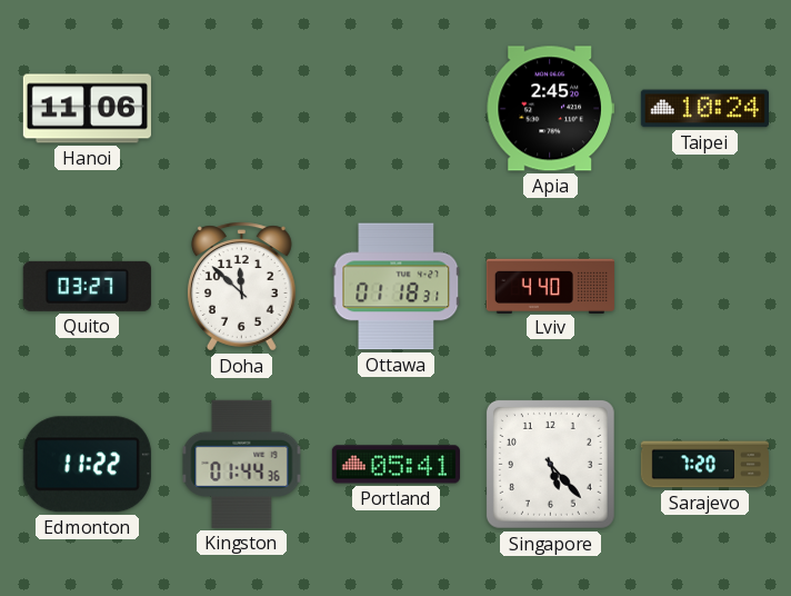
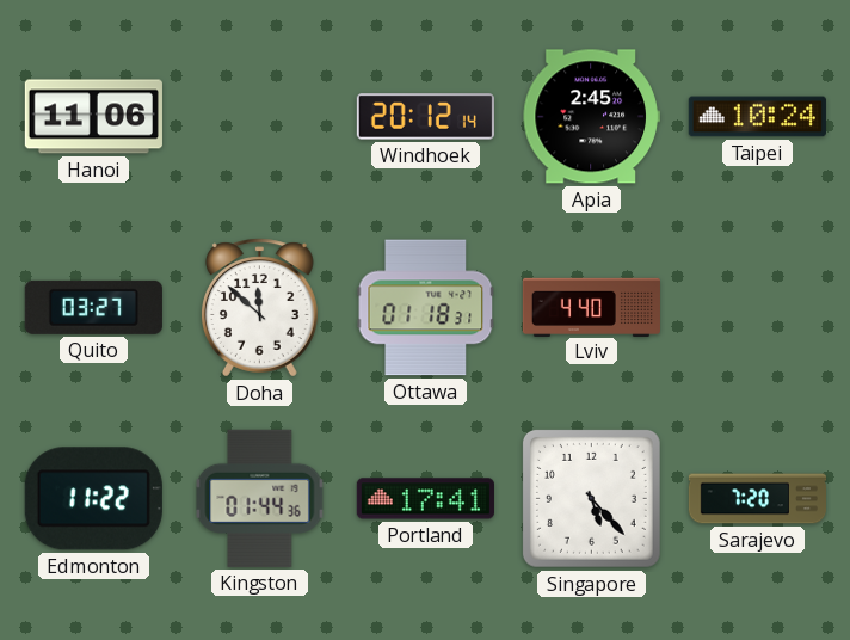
Windhoek: none -> 20:12
Portland: 05:41 -> 17:41
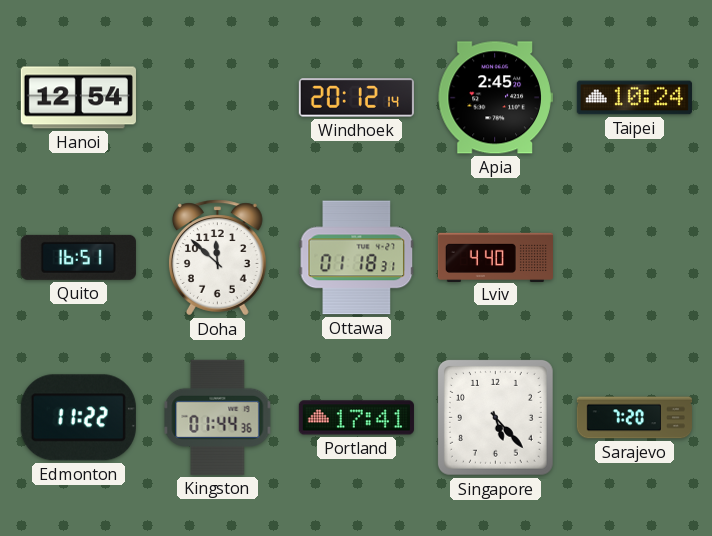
Hanoi: 11:06 -> 12:54
Quito: 03:27 -> 16:51
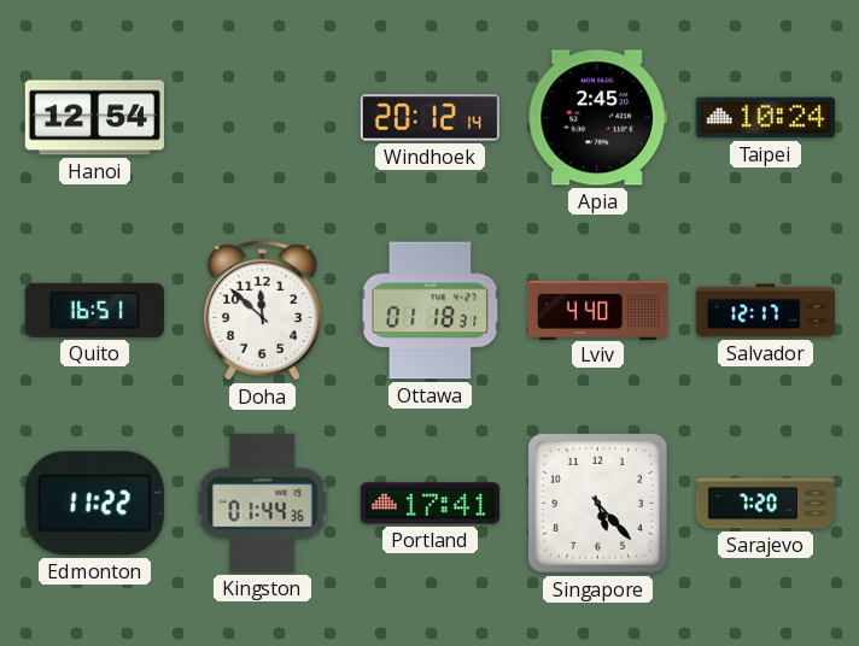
Salvador: none -> 12:17
